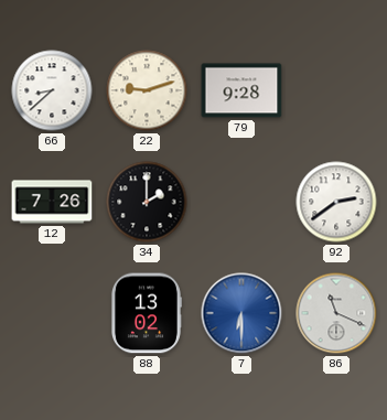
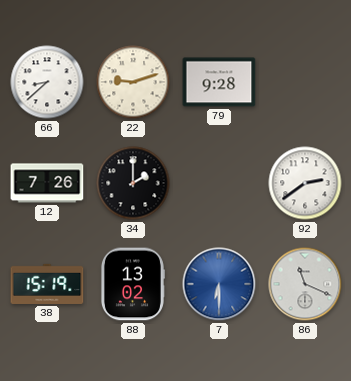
38: none -> 15:19
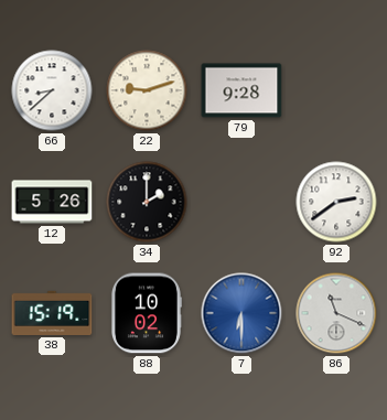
12: 7:26 -> 5:26
88: 13:02 -> 10:02
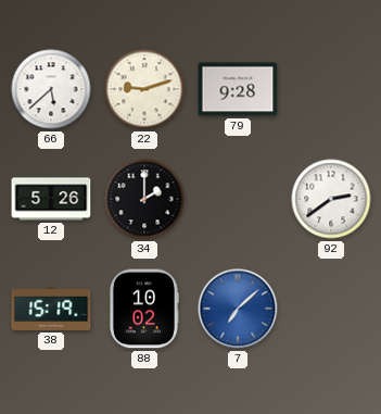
66: 8:38 -> 5:38
7: 6:30 -> 7:08
86: 11:19 -> none
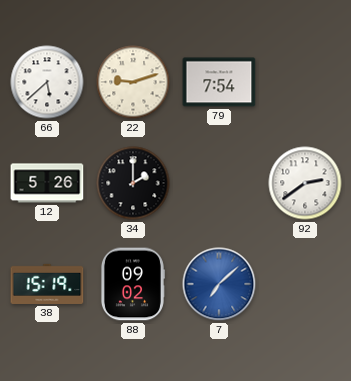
79: 9:28 -> 7:54
88: 10:02 -> 09:02
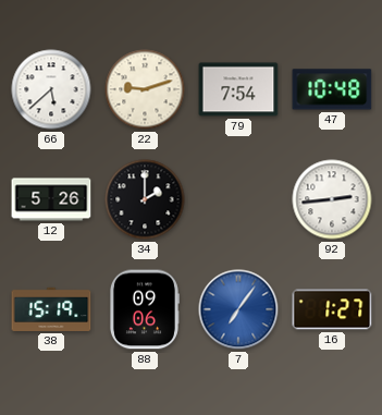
47: none -> 10:48
92: 2:39 -> 2:44
88: 09:02 -> 09:06
7: 7:08 -> 7:06
16: none -> 1:27
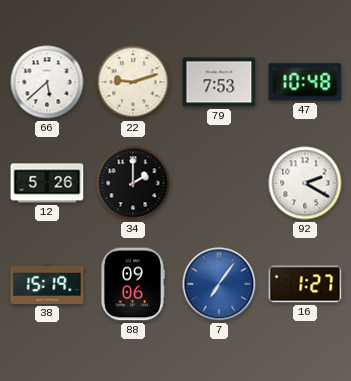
79: 7:54 -> 7:53
92: 2:44 -> 2:20
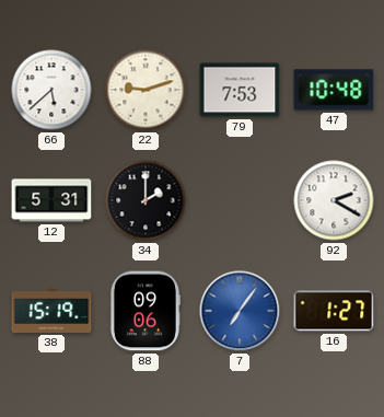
12: 5:26 -> 5:31
